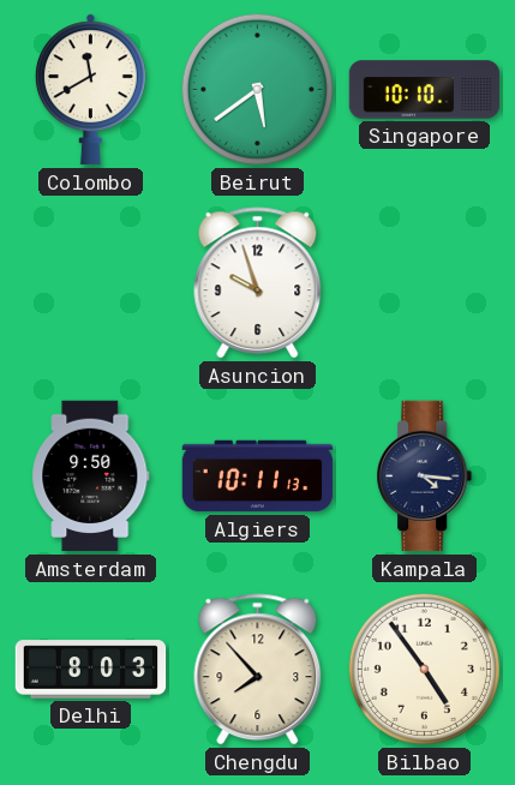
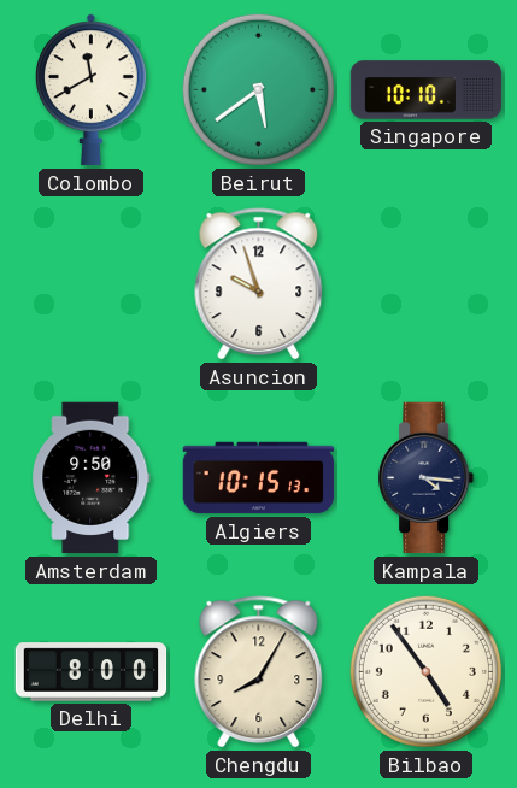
Algiers: 10:11 -> 10:15
Delhi: 8:03 -> 8:00
Chengdu: 7:53 -> 8:05
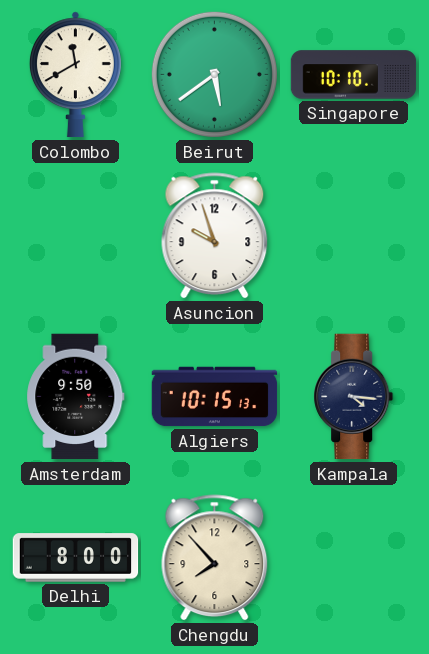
Chengdu: 8:05 -> 7:53
Bilbao: 4:54 -> none
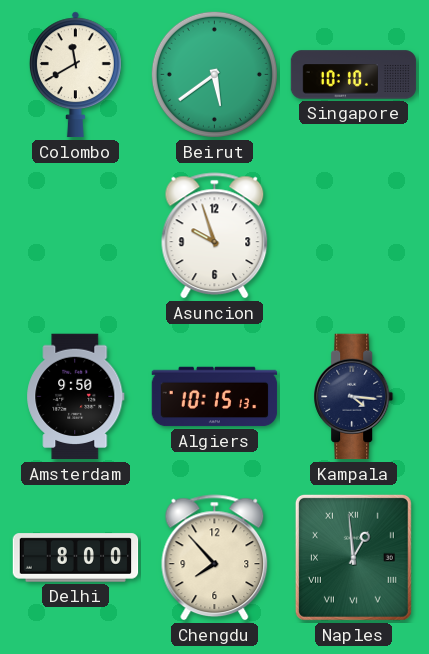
Naples: none -> 12:59
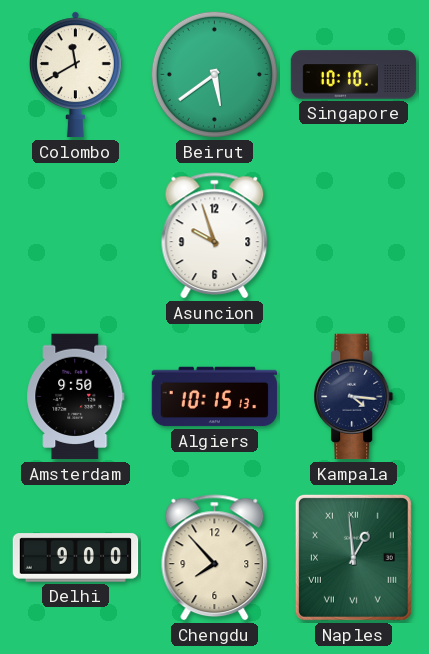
Delhi: 8:00 -> 9:00
